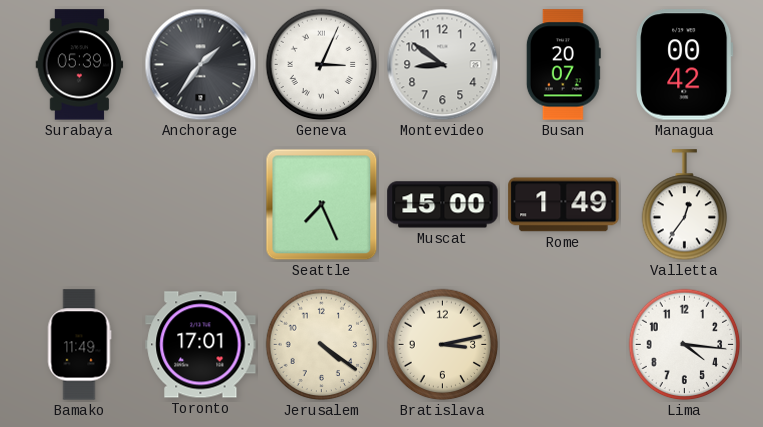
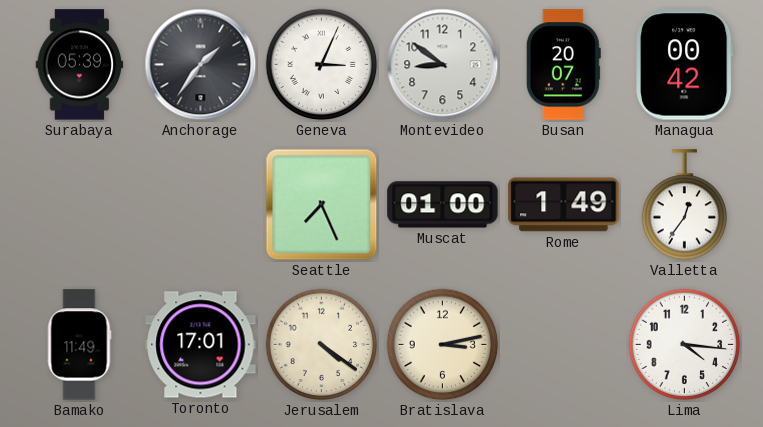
Muscat: 15:00 -> 01:00
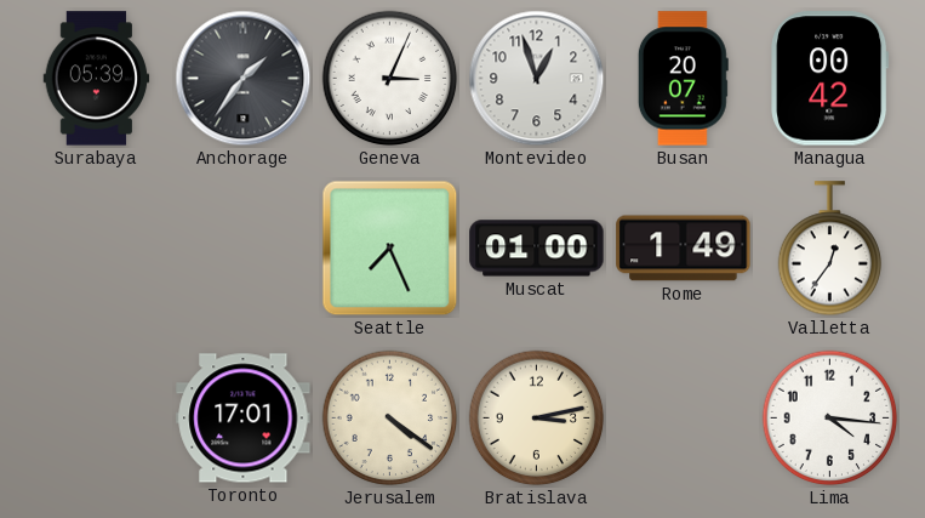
Montevideo: 8:51 -> 12:57
Bamako: 11:49 -> none
